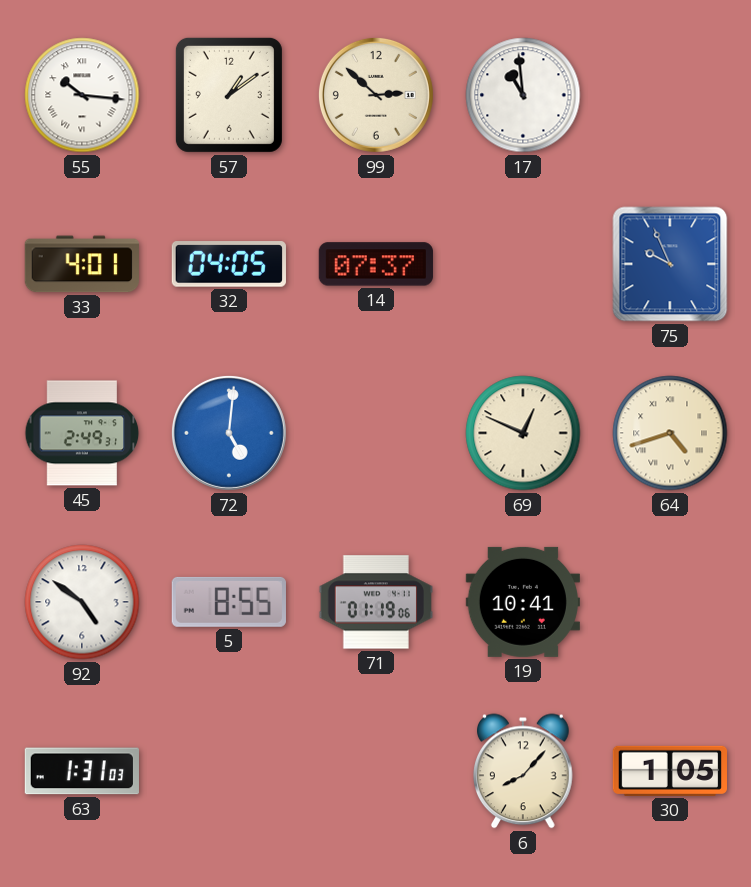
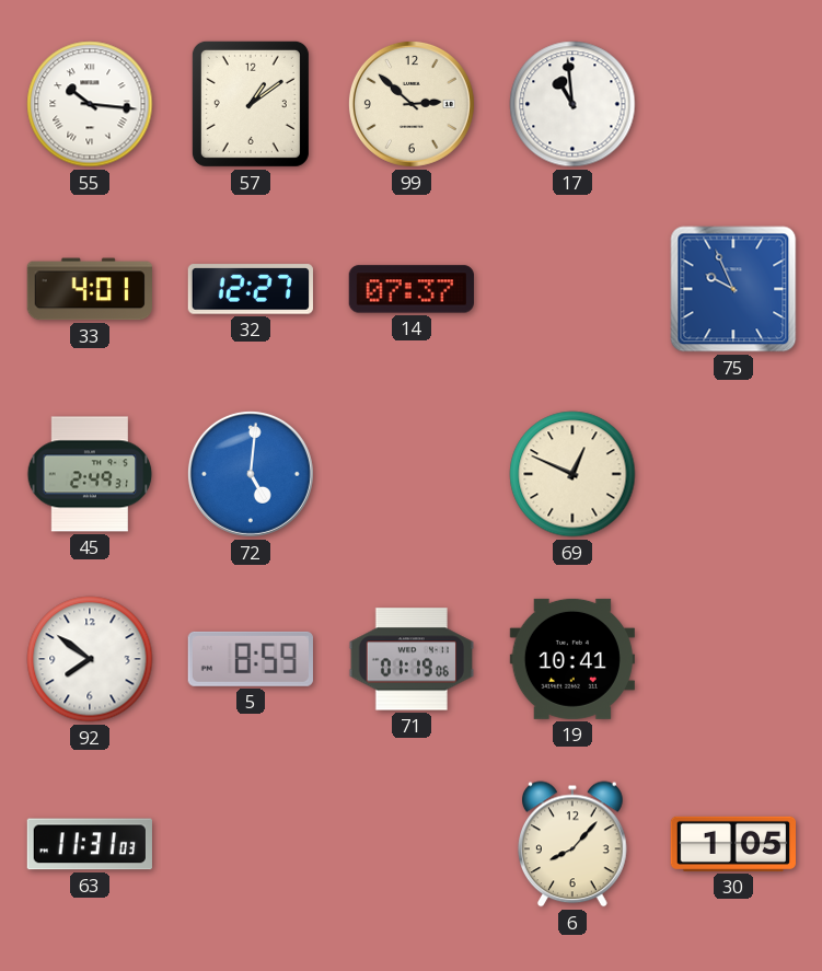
32: 04:05 -> 12:27
64: 4:42 -> none
92: 4:51 -> 7:51
5: 8:55 -> 8:59
63: 1:31 -> 11:31
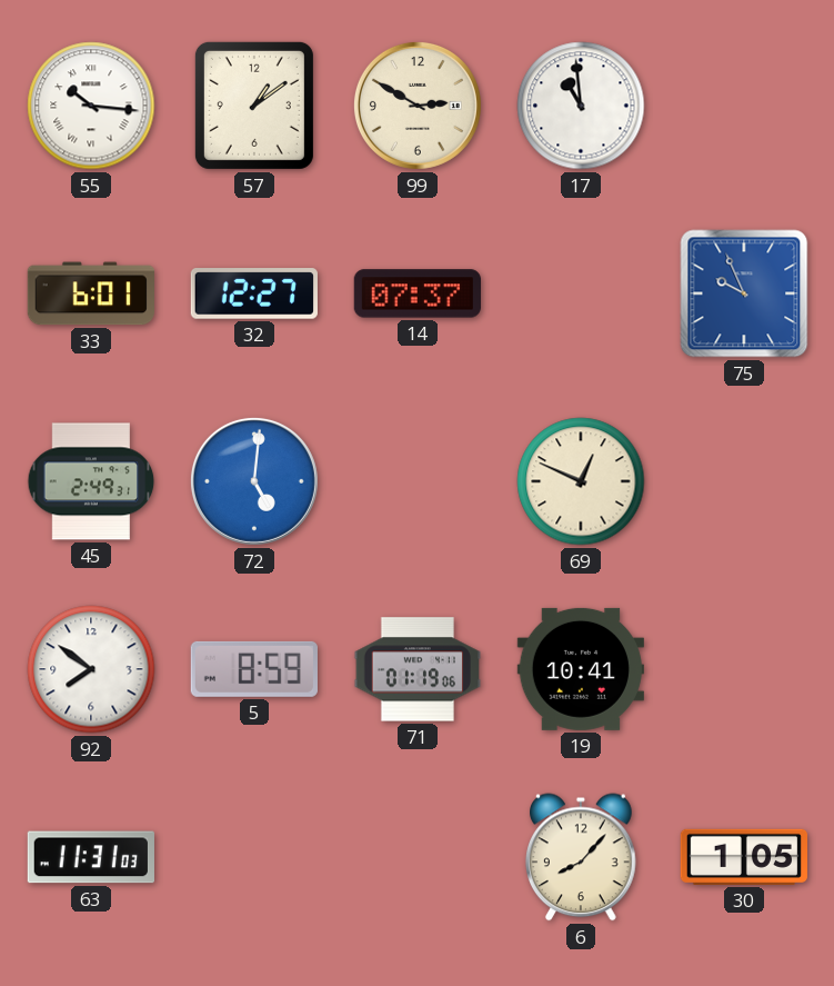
99: 2:52 -> 2:50
33: 4:01 -> 6:01
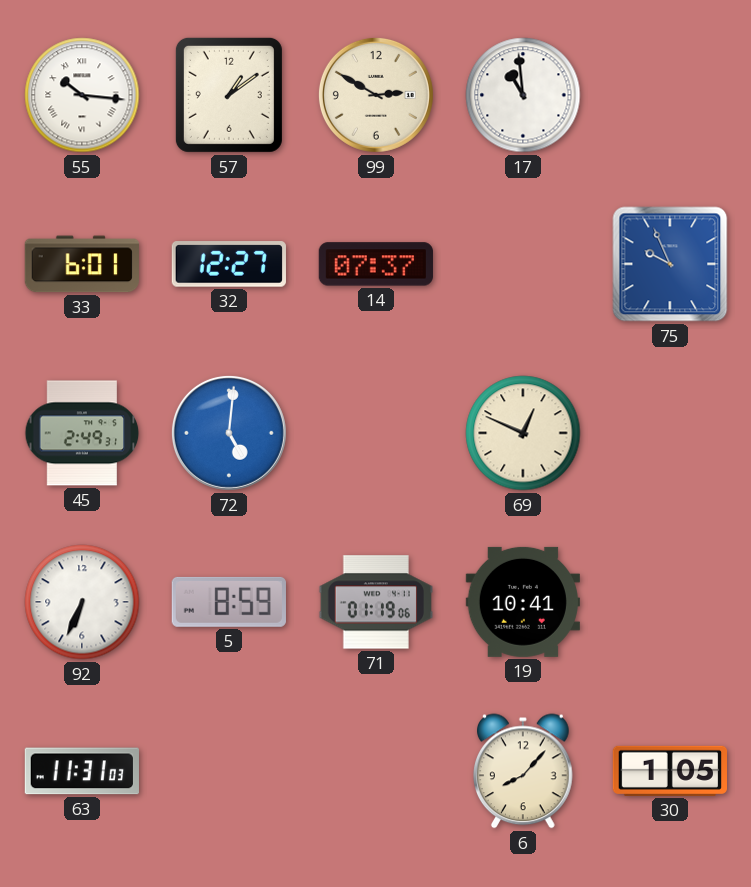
92: 7:51 -> 6:34
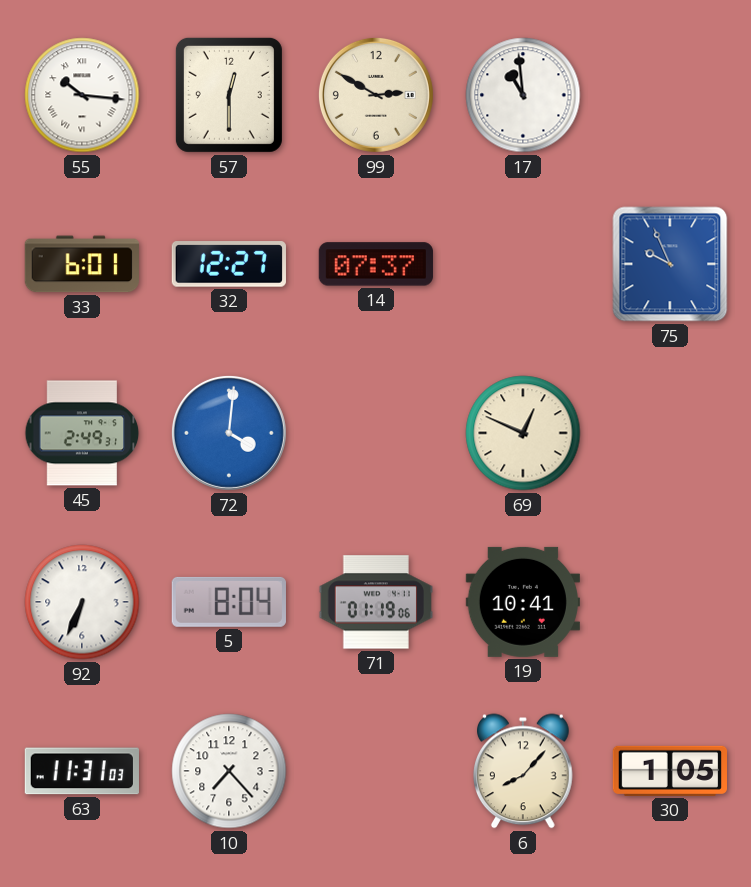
57: 1:09 -> 12:30
72: 5:01 -> 4:01
5: 8:59 -> 8:04
10: none -> 7:23
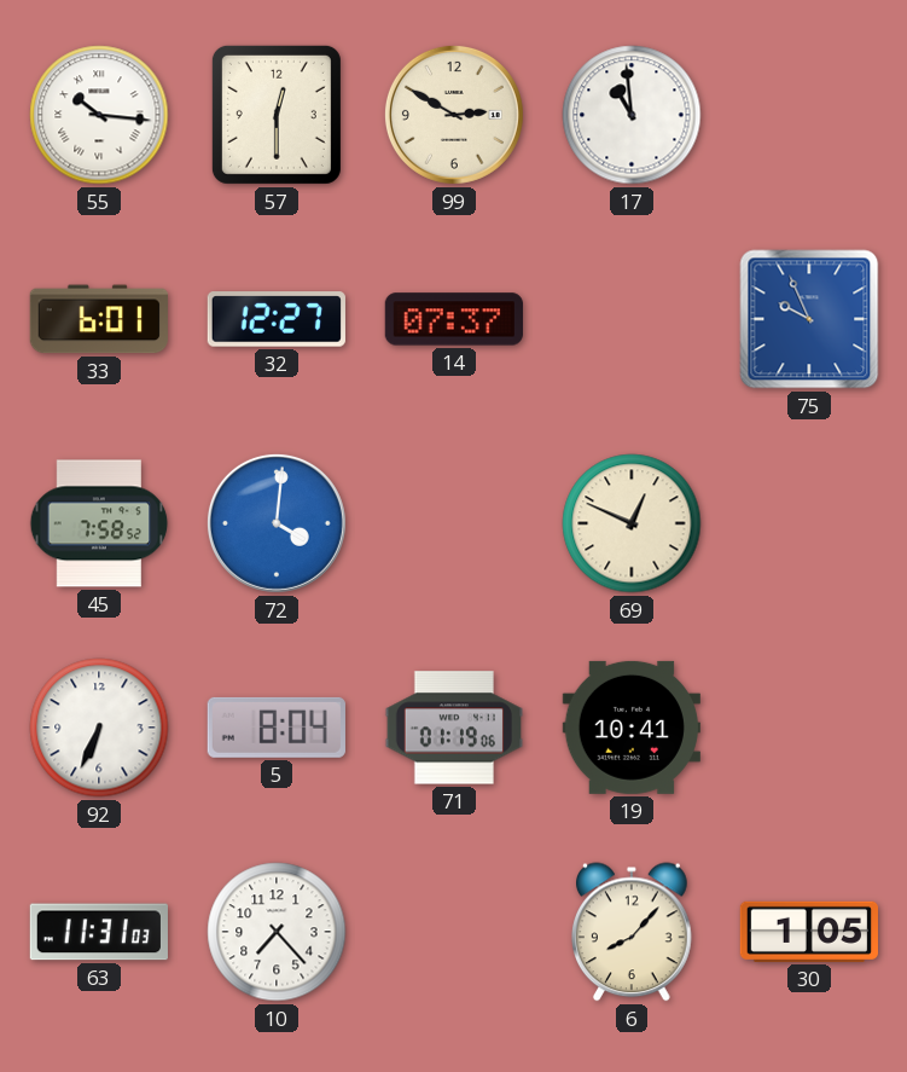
45: 2:49 -> 7:58
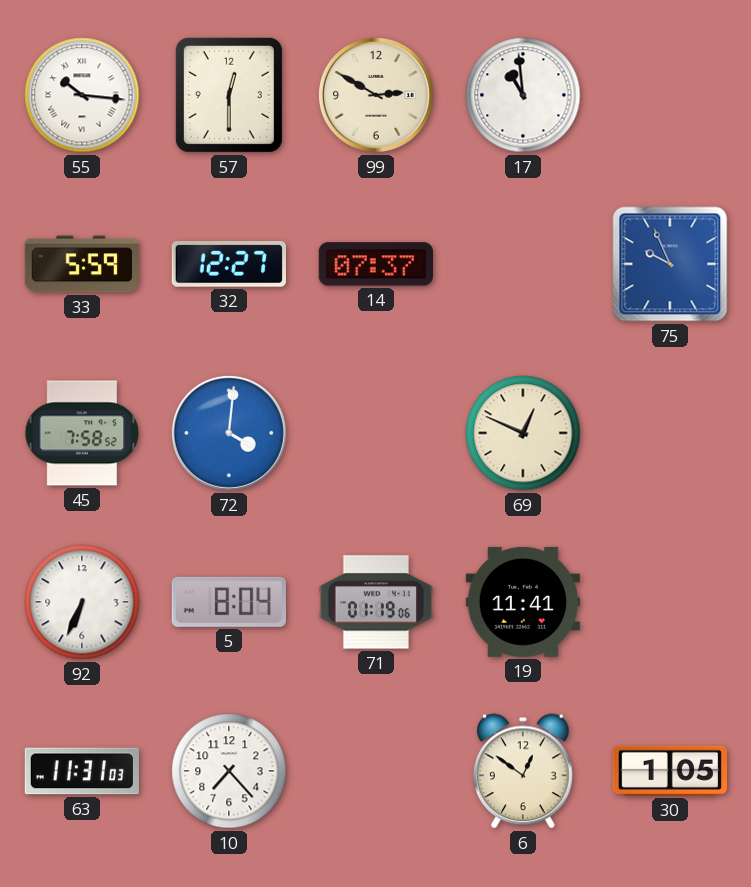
33: 6:01 -> 5:59
19: 10:41 -> 11:41
6: 8:07 -> 12:51
